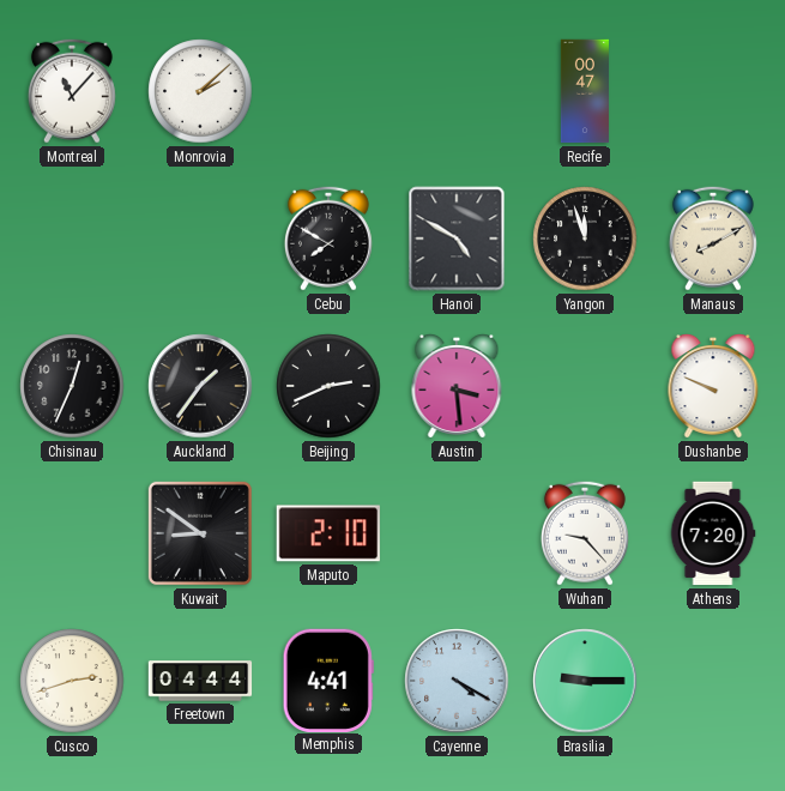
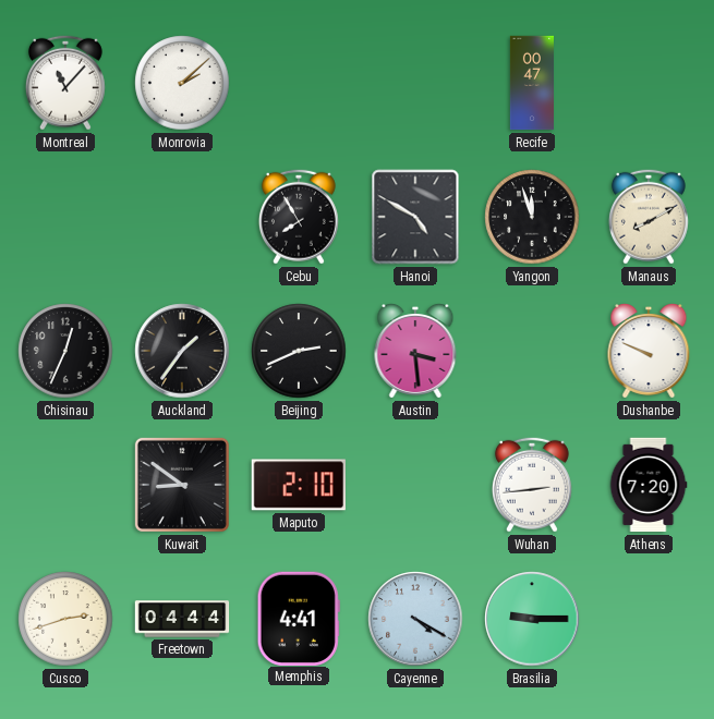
Cebu: 7:50 -> 7:55
Wuhan: 9:23 -> 2:44
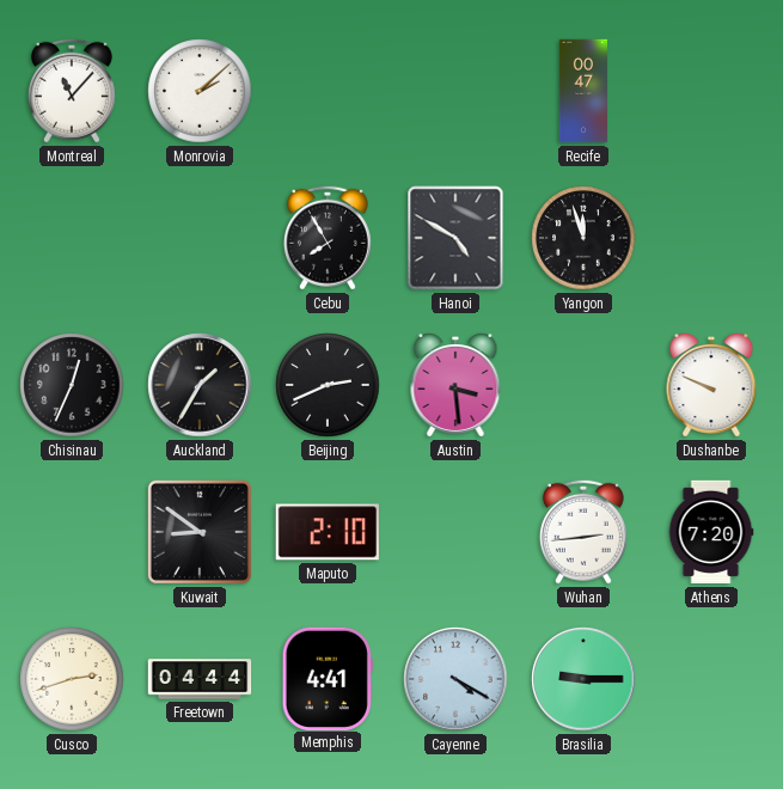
Manaus: 8:10 -> none
Auckland: 1:36 -> 1:35
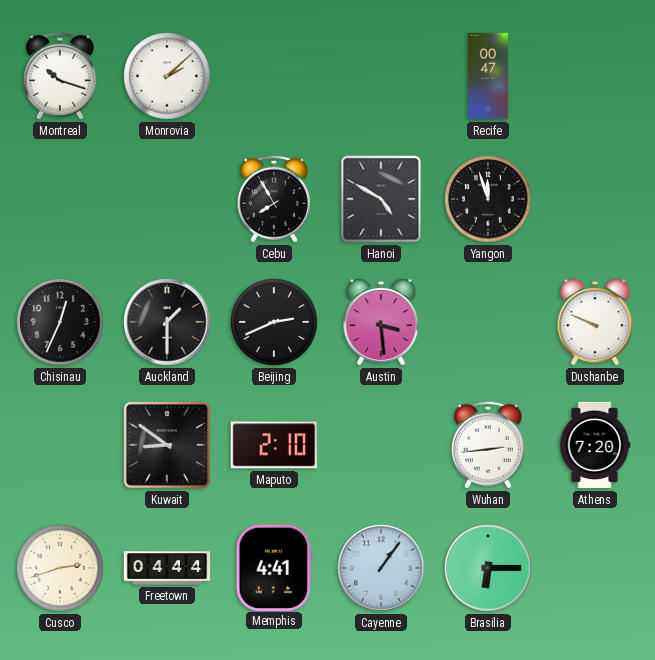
Montreal: 11:07 -> 10:18
Auckland: 1:35 -> 1:30
Cayenne: 4:20 -> 1:06
Brasilia: 9:15 -> 6:15
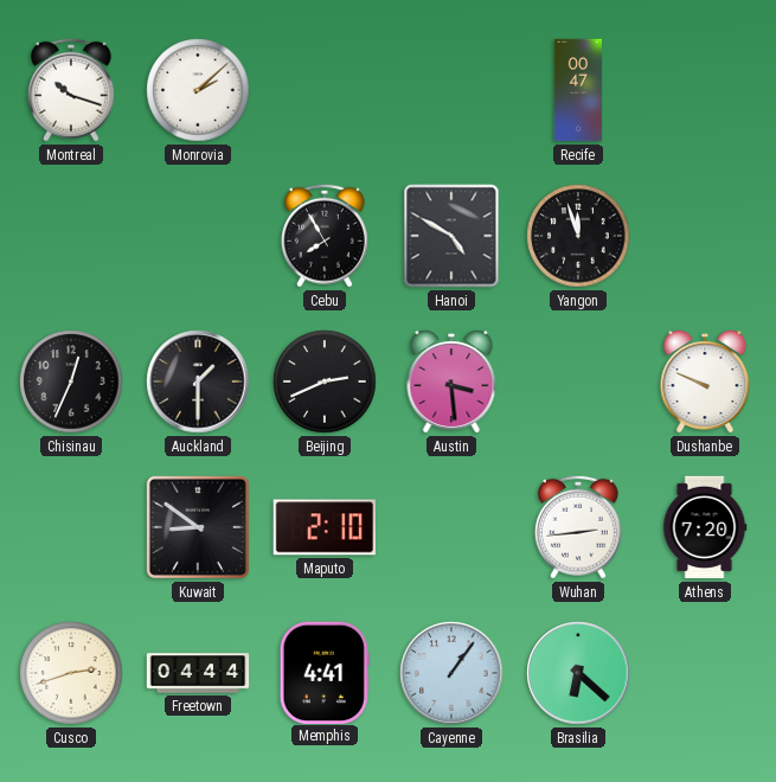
Brasilia: 6:15 -> 6:22
